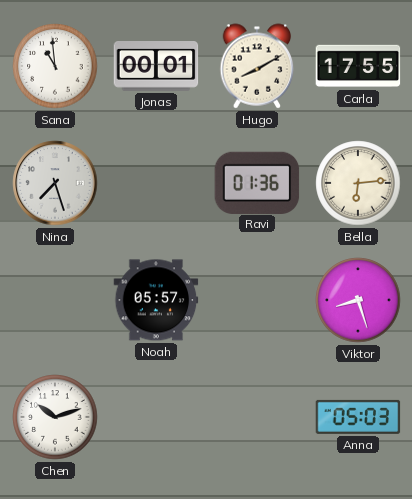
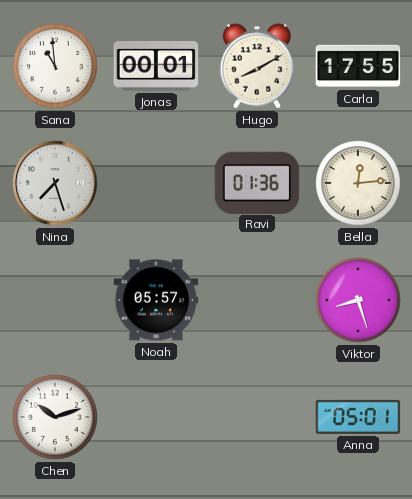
Bella: 6:14 -> 12:14
Anna: 05:03 -> 05:01
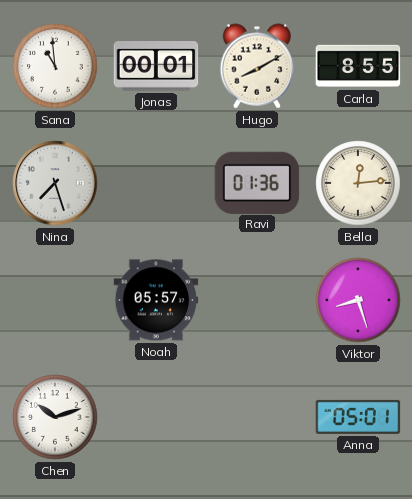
Carla: 17:55 -> 8:55
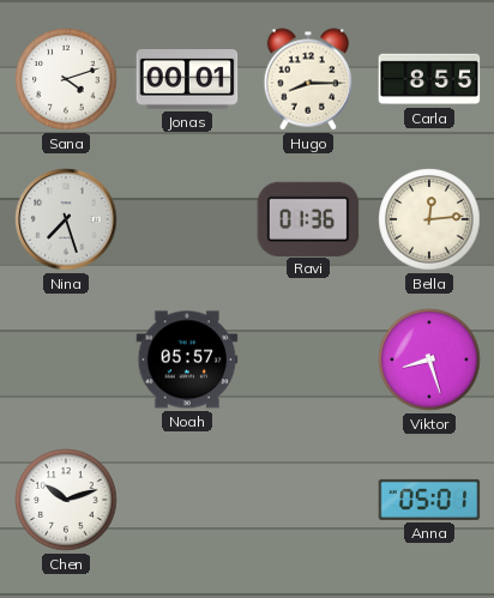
Sana: 10:59 -> 4:12
Hugo: 8:10 -> 8:15
